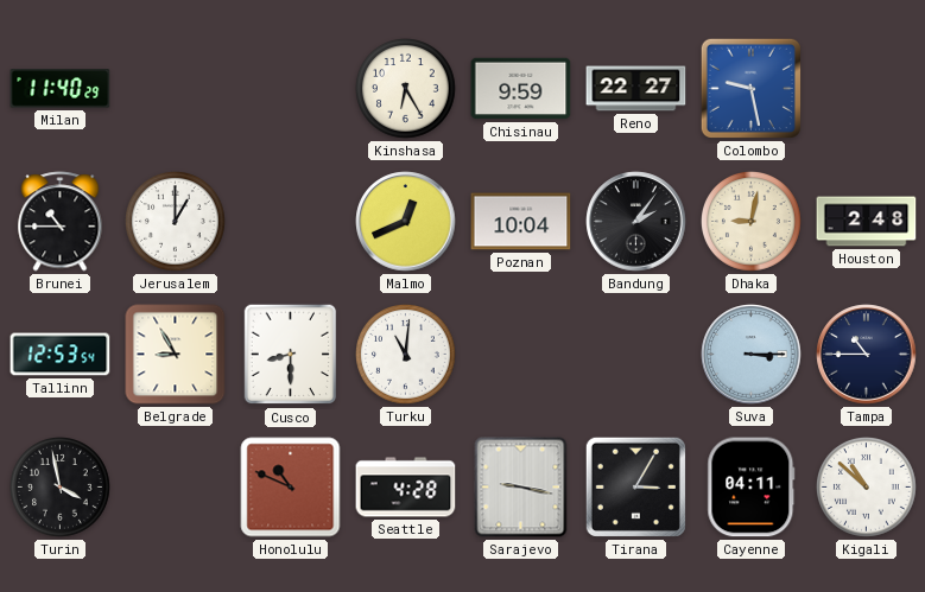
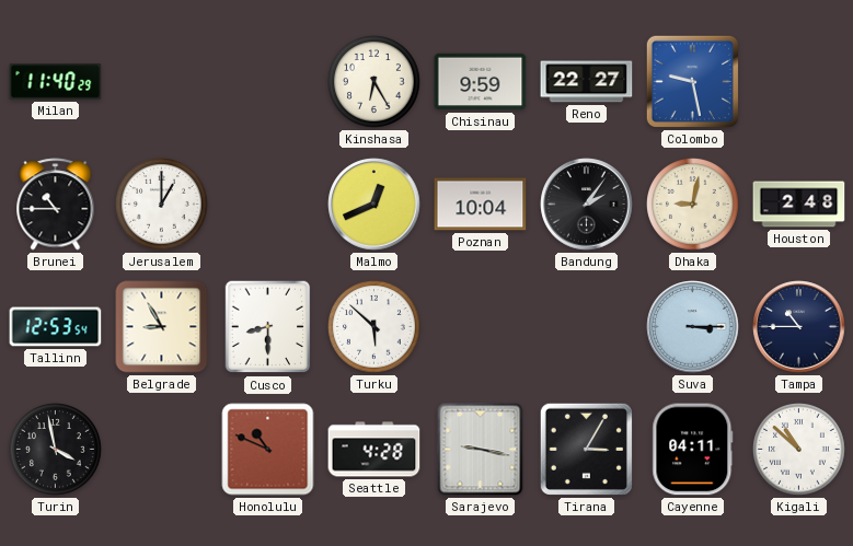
Turku: 11:01 -> 5:52
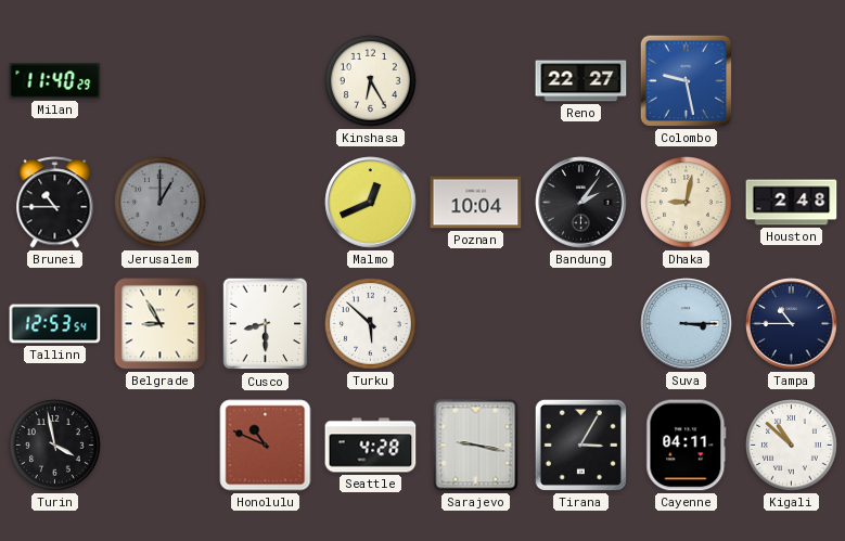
Chisinau: 9:59 -> none
Jerusalem dial: white -> grey
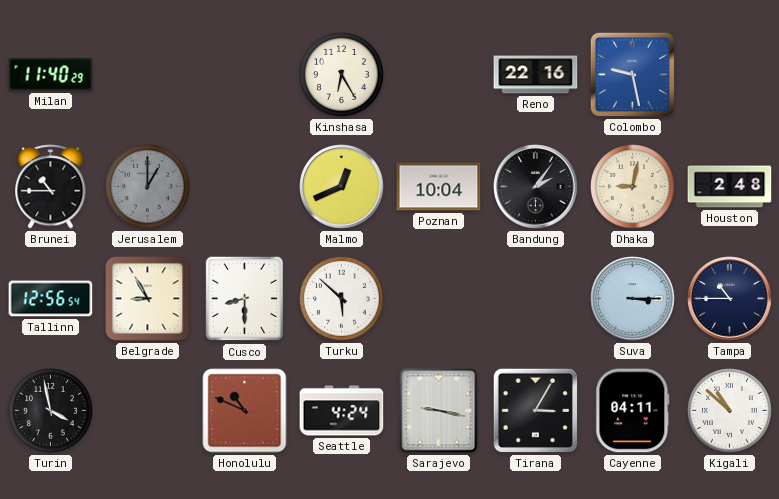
Reno: 22:27 -> 22:16
Tallinn: 12:53 -> 12:56
Seattle: 4:28 -> 4:24
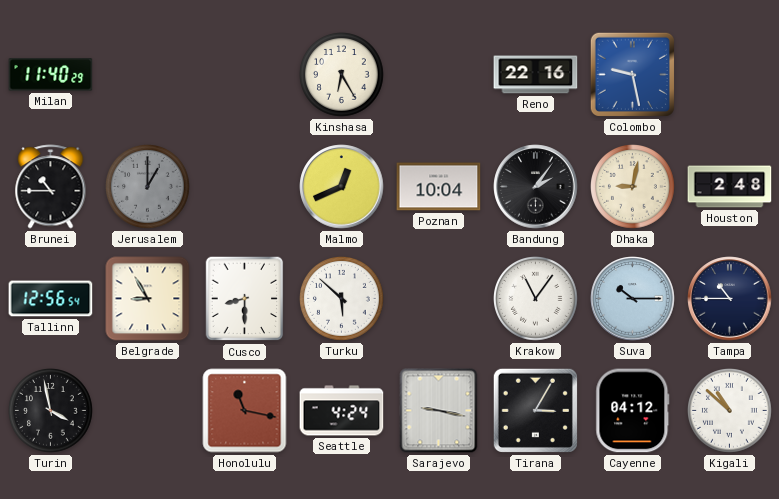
Krakow: none -> 11:06
Suva: 3:15 -> 10:15
Honolulu: 10:49 -> 11:17
Cayenne: 04:11 -> 04:12
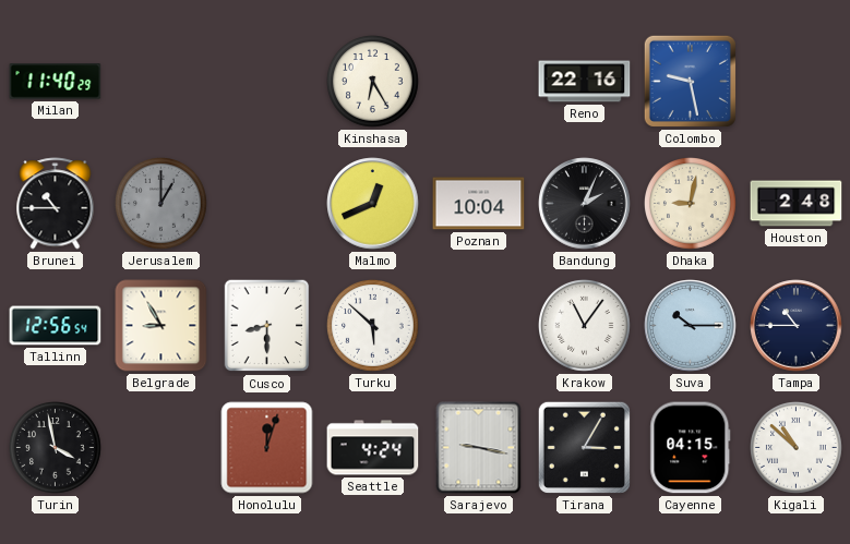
Bandung: 2:06 -> 2:04
Honolulu: 11:17 -> 12:03
Cayenne: 04:12 -> 04:15
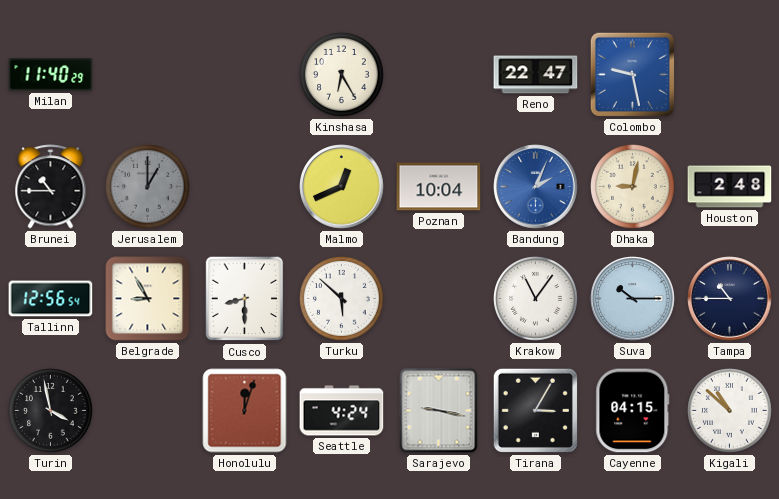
Reno: 22:16 -> 22:47
Bandung dial: black -> blue
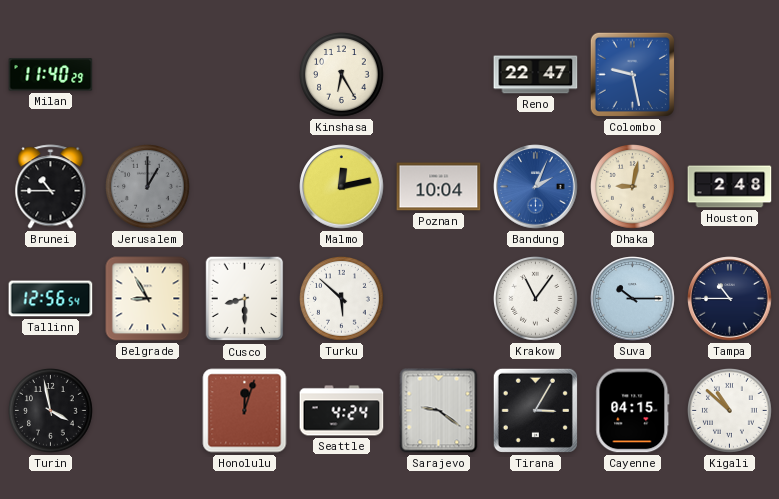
Malmo: 12:41 -> 12:13
Sarajevo: 9:17 -> 9:21
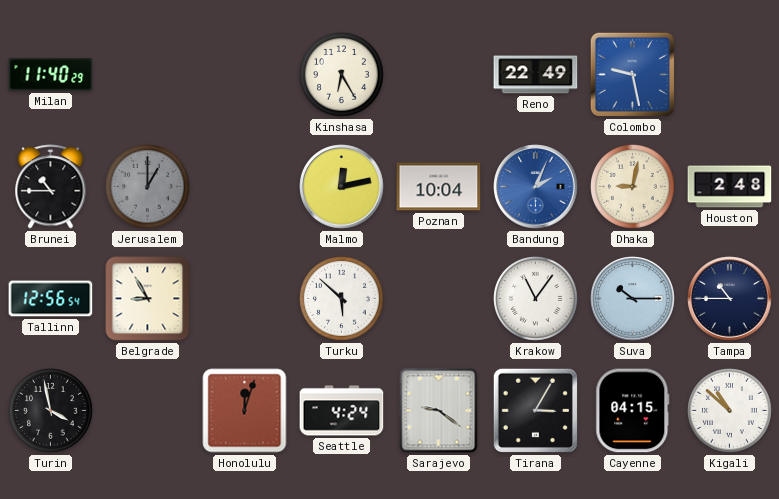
Reno: 22:47 -> 22:49
Cusco: 8:30 -> none
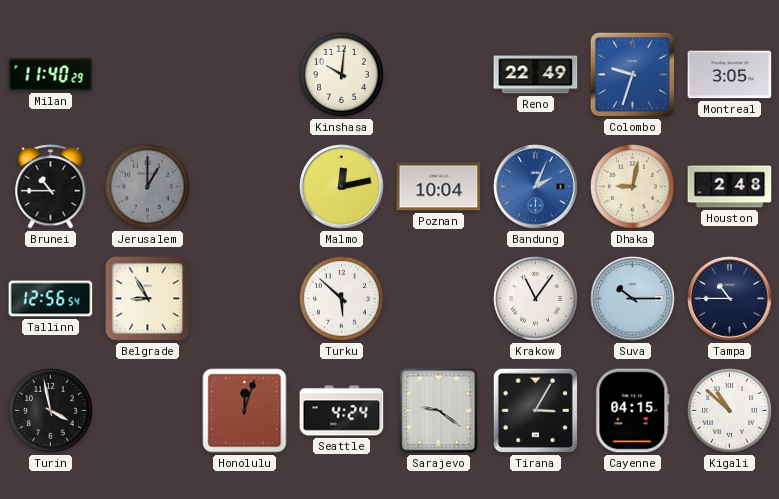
Kinshasa: 6:25 -> 10:01
Colombo: 9:28 -> 9:33
Montreal: none -> 3:05
